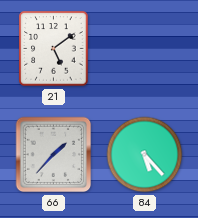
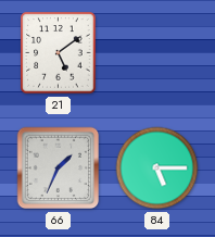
66: 1:37 -> 1:34
84: 5:23 -> 5:15
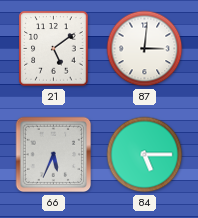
87: none -> 3:01
66: 1:34 -> 5:34
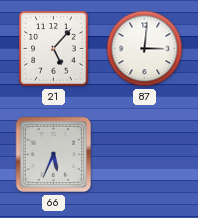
21: 5:09 -> 5:07
84: 5:15 -> none
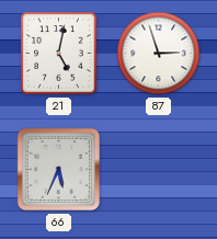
21: 5:07 -> 5:02
87: 3:01 -> 2:57
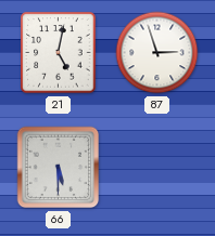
66: 5:34 -> 5:30
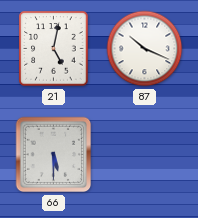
87: 2:57 -> 10:19
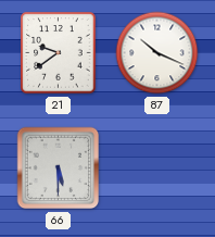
21: 5:02 -> 9:39
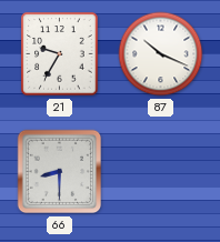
21: 9:39 -> 9:35
66: 5:30 -> 8:30
